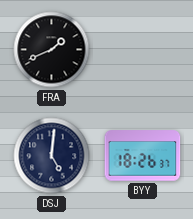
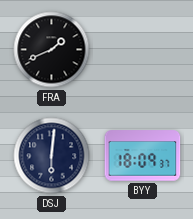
DSJ: 5:01 -> 6:01
BYY: 18:26 -> 18:09
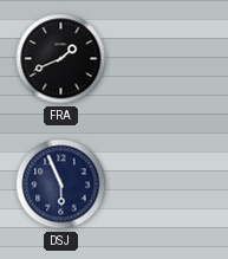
DSJ: 6:01 -> 5:56
BYY: 18:09 -> none
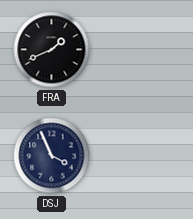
DSJ: 5:56 -> 3:56
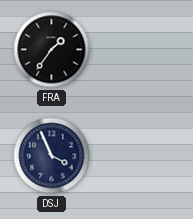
FRA: 1:41 -> 1:36
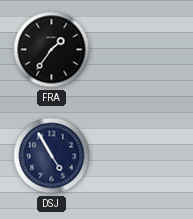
DSJ: 3:56 -> 4:55
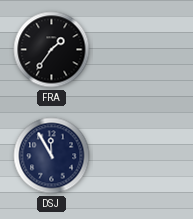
DSJ: 4:55 -> 11:55
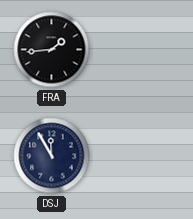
FRA: 1:36 -> 1:44
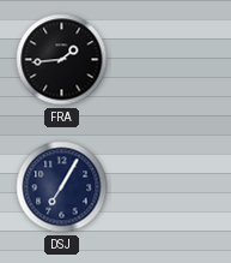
DSJ: 11:55 -> 7:05
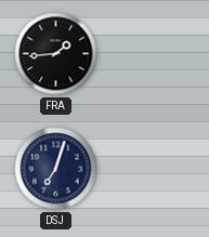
DSJ: 7:05 -> 7:03
